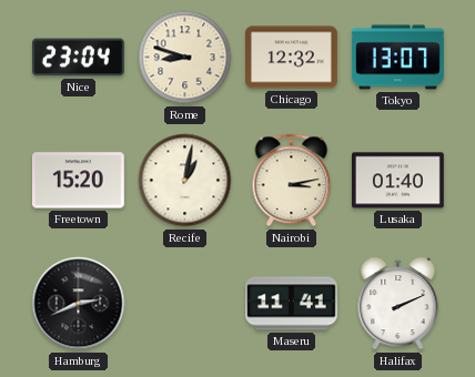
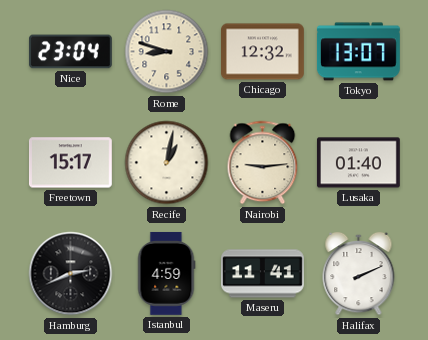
Freetown: 15:20 -> 15:17
Nairobi: 3:13 -> 9:14
Istanbul: none -> 4:59
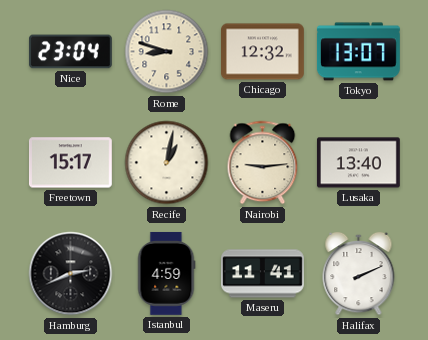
Lusaka: 01:40 -> 13:40
